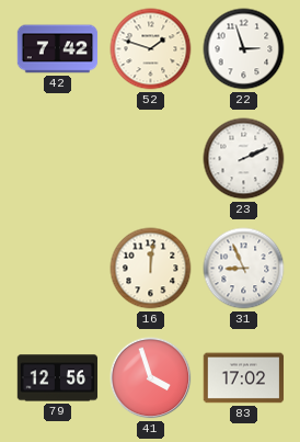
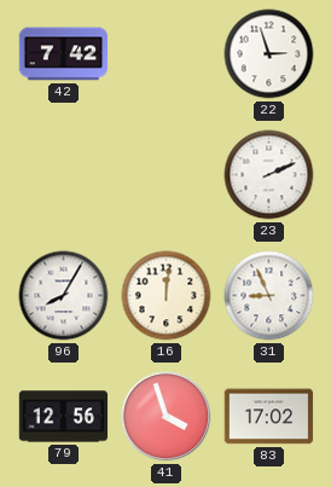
52: 1:48 -> none
96: none -> 8:05
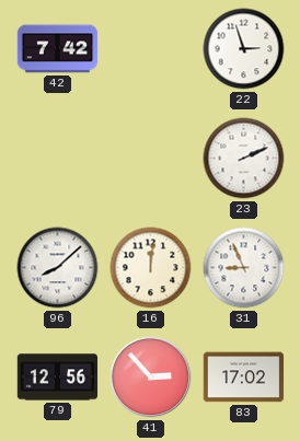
96: 8:05 -> 8:08
41: 3:57 -> 2:53
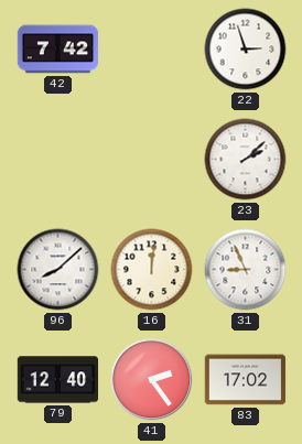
23: 2:11 -> 2:08
79: 12:56 -> 12:40
41: 2:53 -> 2:24
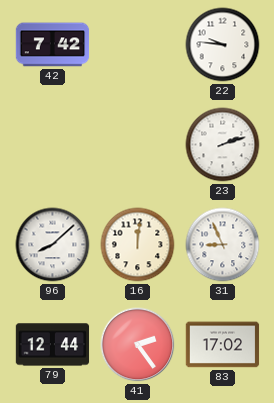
22: 2:57 -> 9:46
23: 2:08 -> 2:12
79: 12:40 -> 12:44
